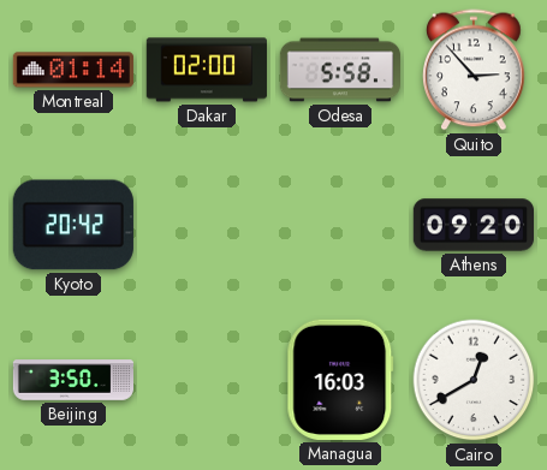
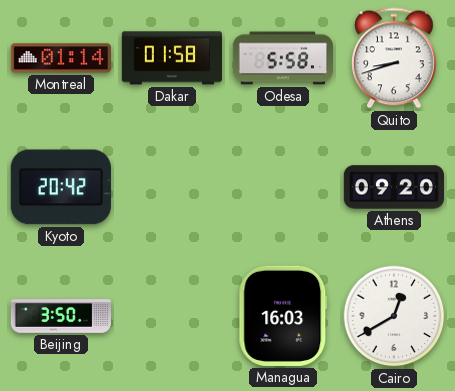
Dakar: 02:00 -> 01:58
Quito: 2:53 -> 8:42
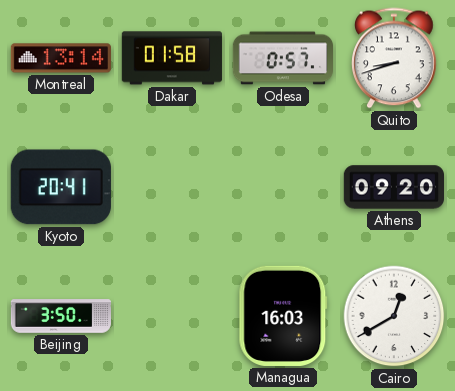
Montreal: 01:14 -> 13:14
Odesa: 5:58 -> 0:57
Kyoto: 20:42 -> 20:41
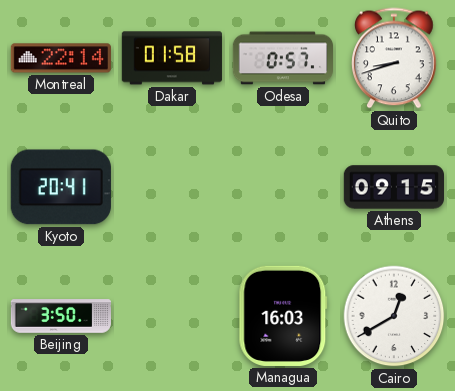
Montreal: 13:14 -> 22:14
Athens: 09:20 -> 09:15
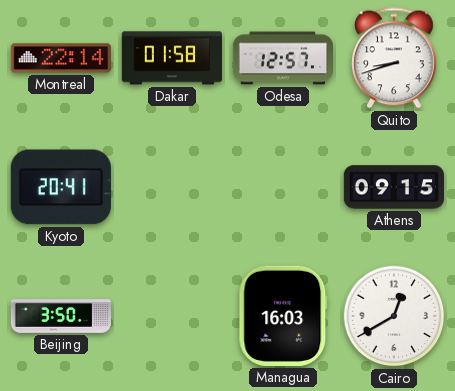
Odesa: 0:57 -> 12:57
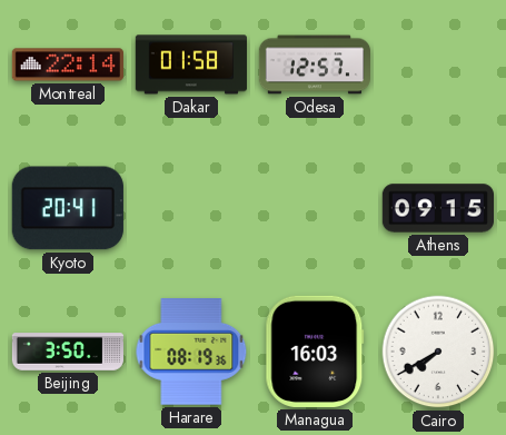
Quito: 8:42 -> none
Harare: none -> 08:19
Cairo: 12:40 -> 7:40
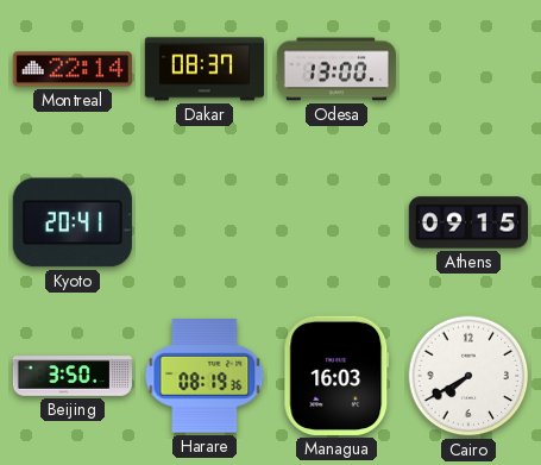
Dakar: 01:58 -> 08:37
Odesa: 12:57 -> 13:00
